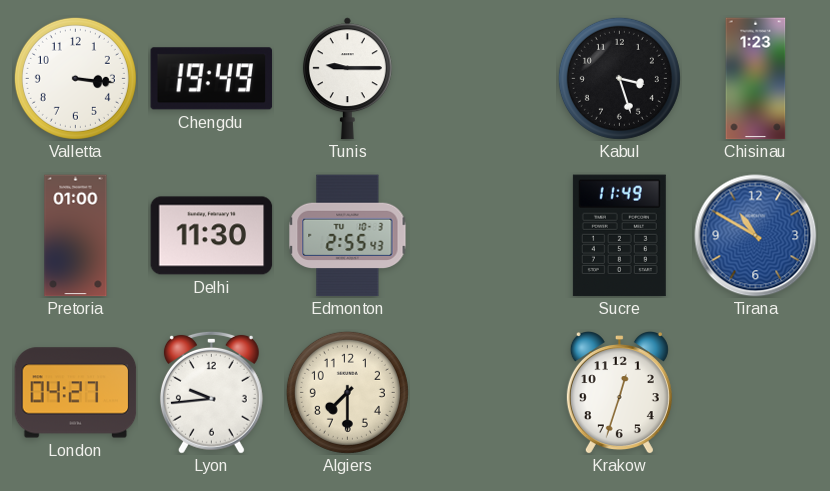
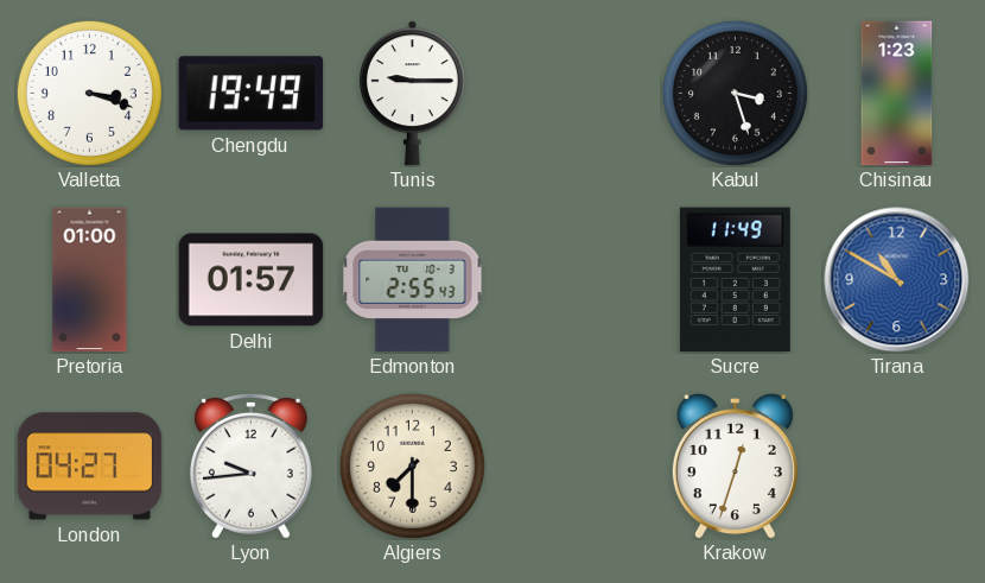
Valletta: 3:16 -> 3:18
Delhi: 11:30 -> 01:57
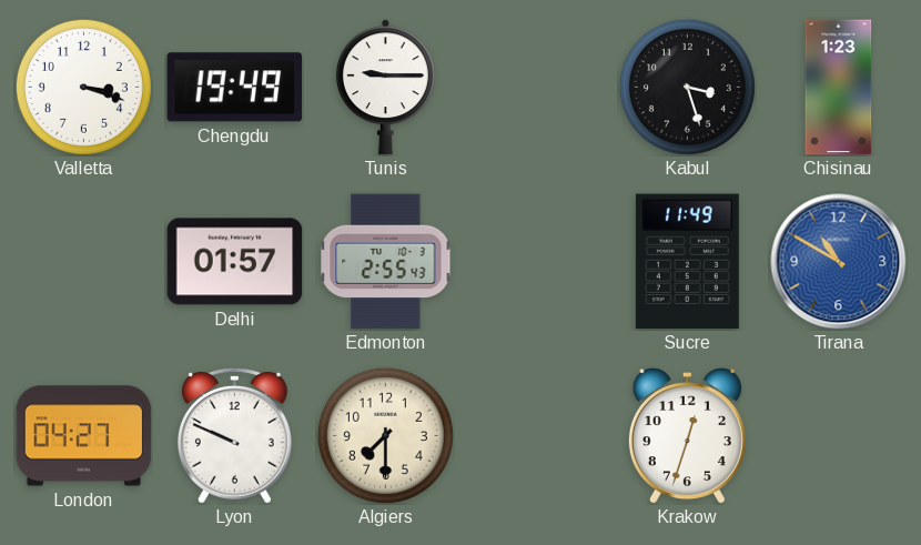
Pretoria: 01:00 -> none
Lyon: 9:44 -> 9:49
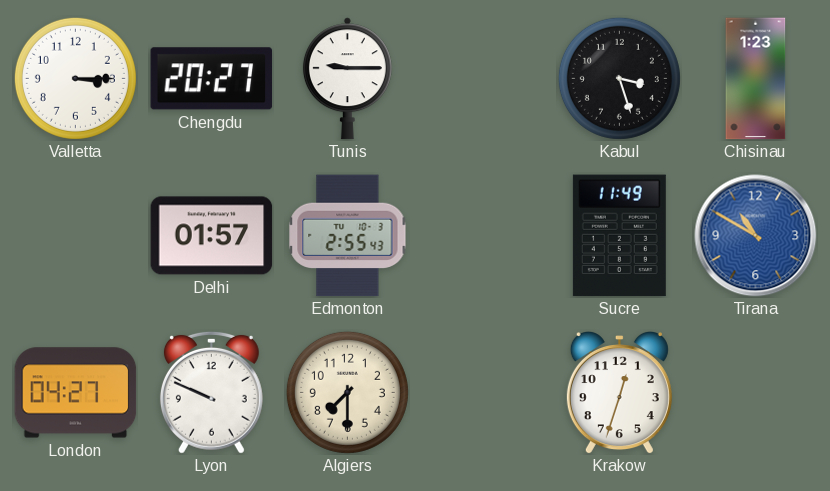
Valletta: 3:18 -> 3:15
Chengdu: 19:49 -> 20:27
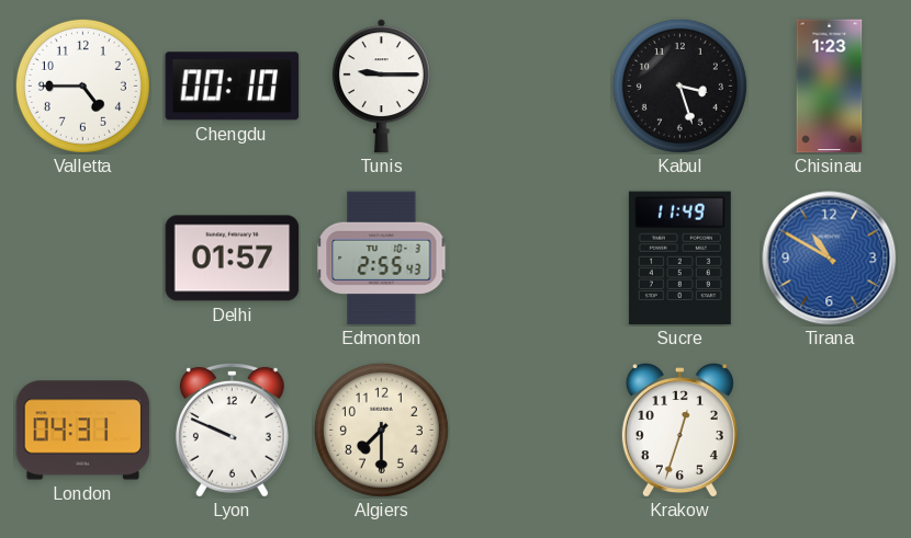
Valletta: 3:15 -> 4:45
Chengdu: 20:27 -> 00:10
London: 04:27 -> 04:31
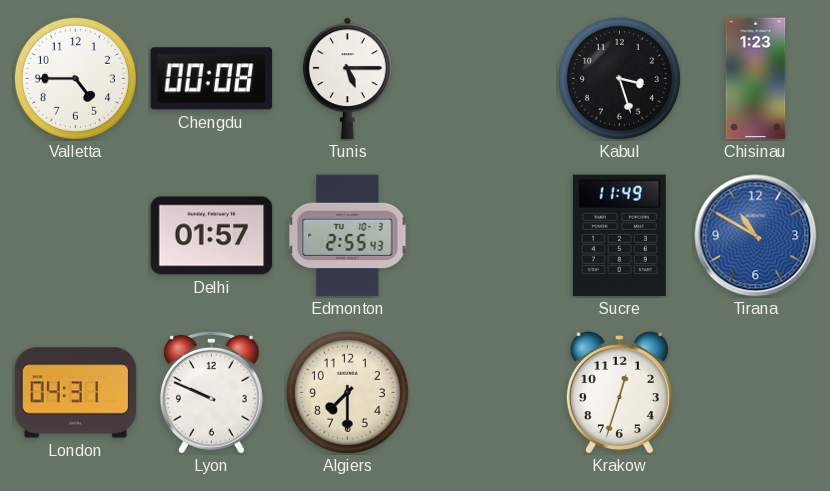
Chengdu: 00:10 -> 00:08
Tunis: 9:15 -> 5:15
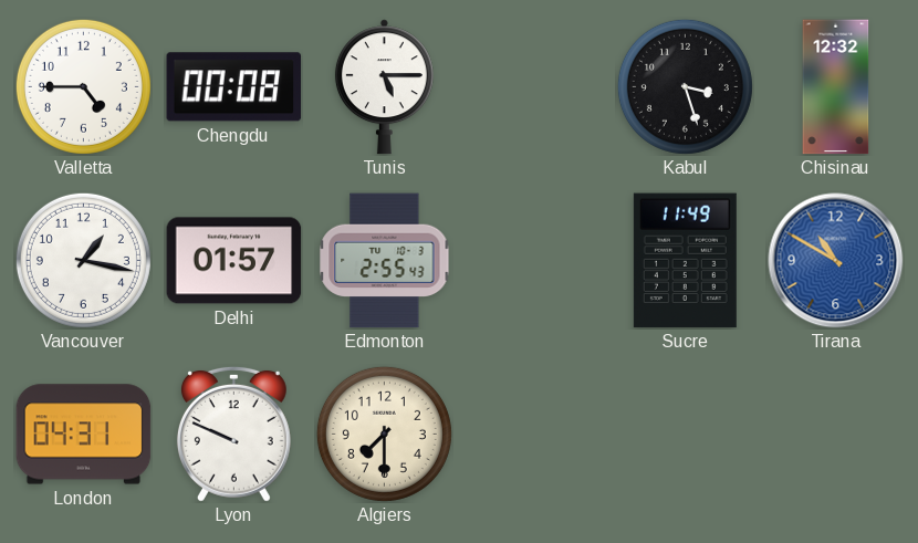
Chisinau: 1:23 -> 12:32
Vancouver: none -> 1:17
Krakow: 12:33 -> none
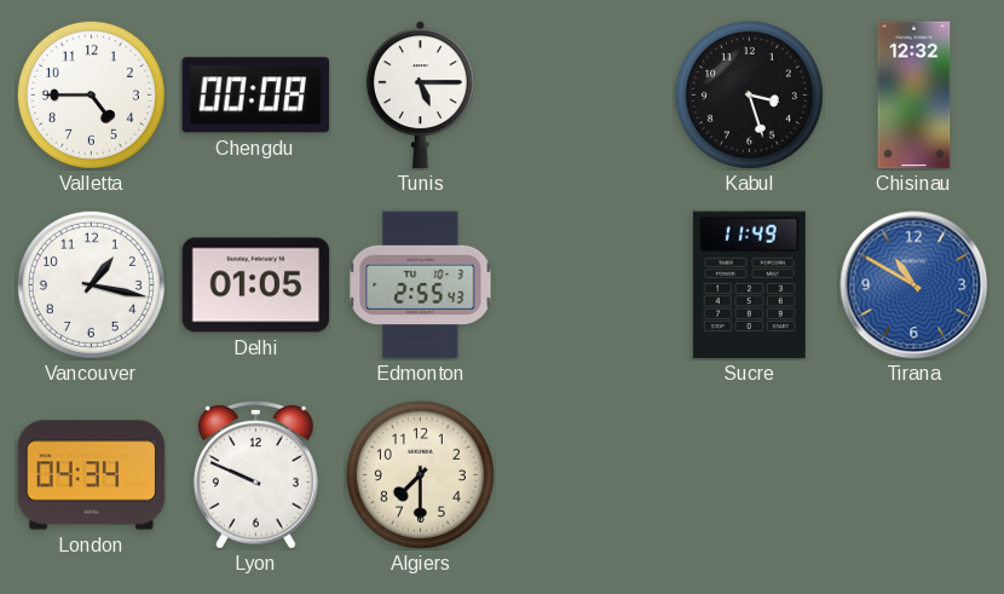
Delhi: 01:57 -> 01:05
London: 04:31 -> 04:34
